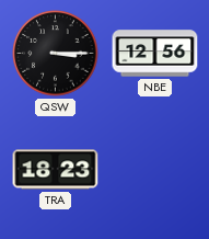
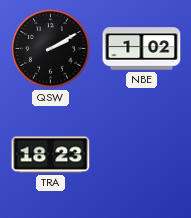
QSW: 3:15 -> 2:10
NBE: 12:56 -> 1:02
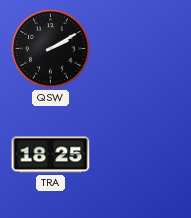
NBE: 1:02 -> none
TRA: 18:23 -> 18:25
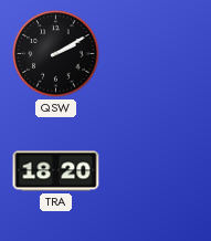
TRA: 18:25 -> 18:20
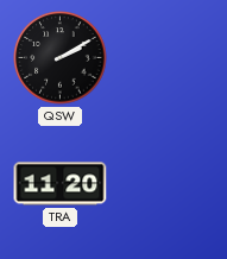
TRA: 18:20 -> 11:20
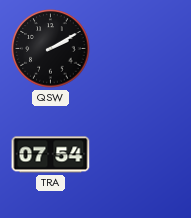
TRA: 11:20 -> 07:54
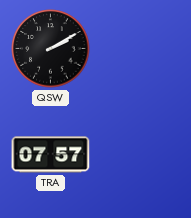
TRA: 07:54 -> 07:57
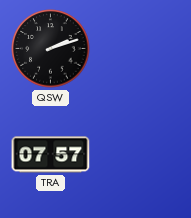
QSW: 2:10 -> 2:12
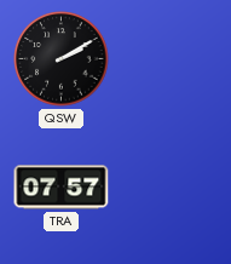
QSW: 2:12 -> 2:10
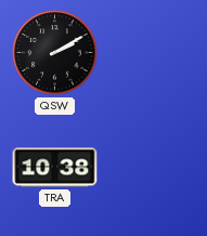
TRA: 07:57 -> 10:38
